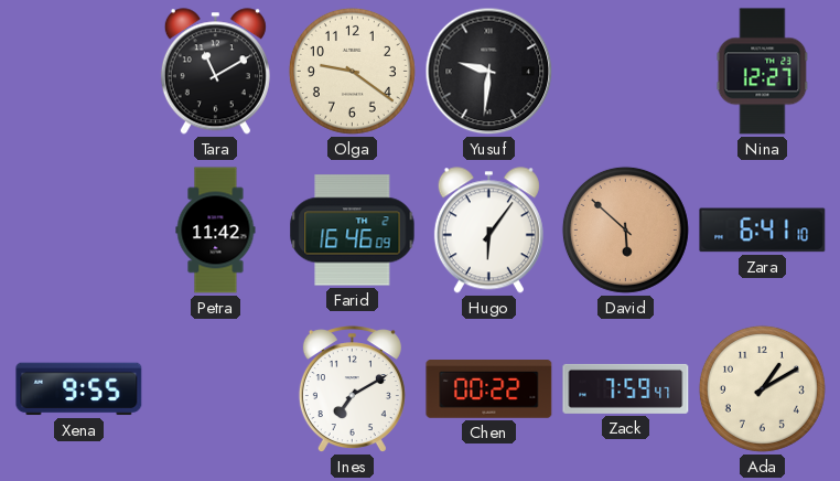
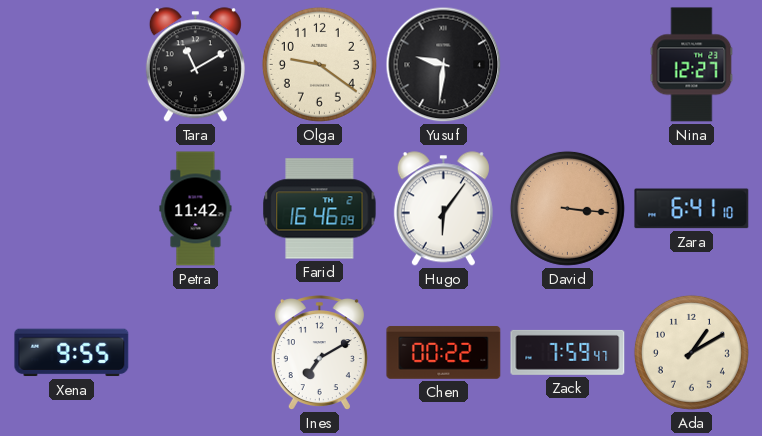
David: 5:52 -> 3:16
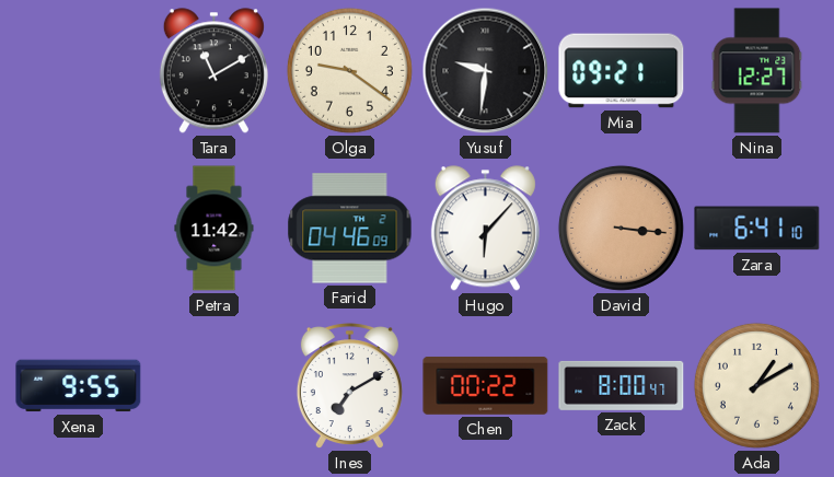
Mia: none -> 09:21
Farid: 16:46 -> 04:46
Hugo: 6:06 -> 6:07
Zack: 7:59 -> 8:00
